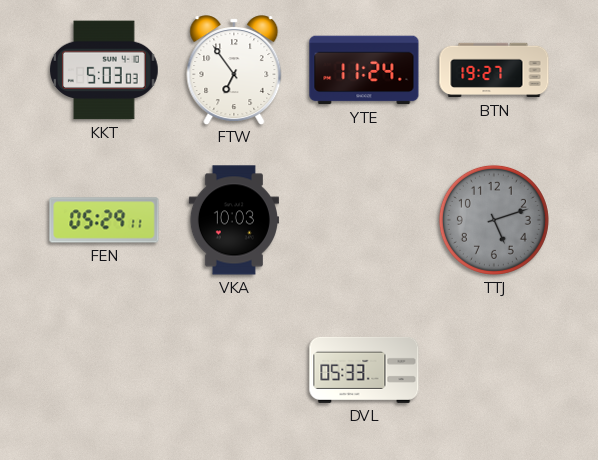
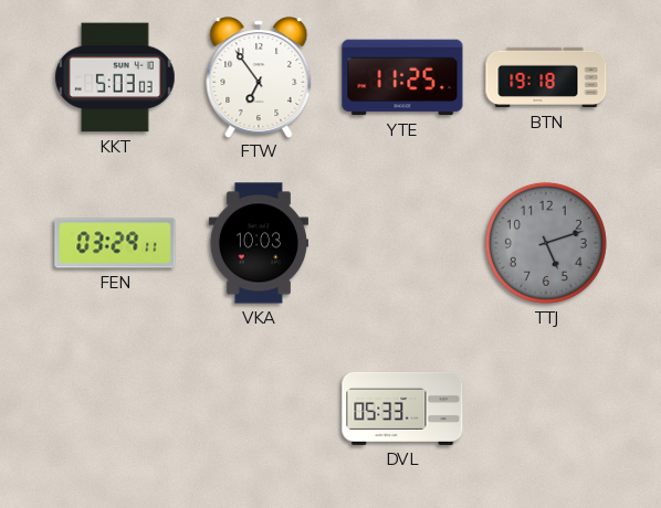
YTE: 11:24 -> 11:25
BTN: 19:27 -> 19:18
FEN: 05:29 -> 03:29
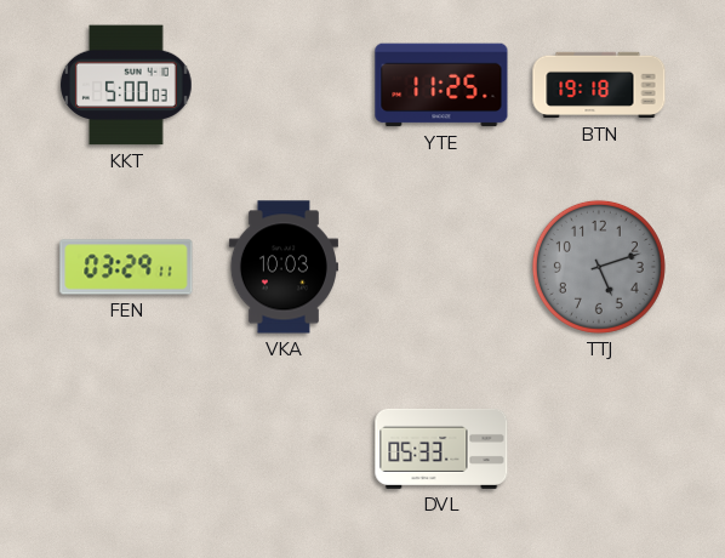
KKT: 5:03 -> 5:00
FTW: 6:54 -> none
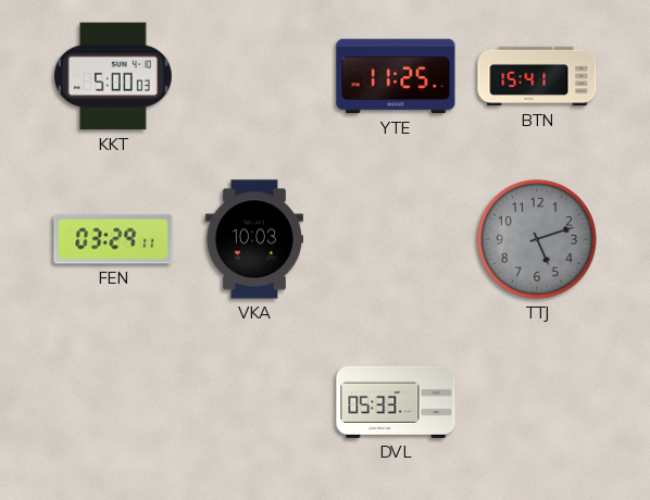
BTN: 19:18 -> 15:41
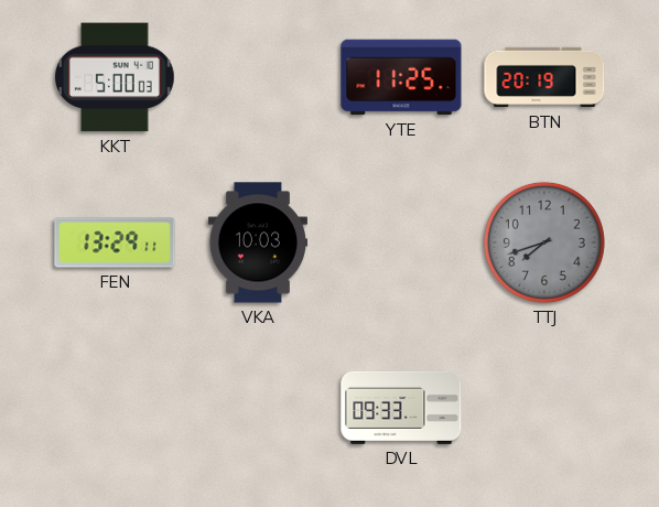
BTN: 15:41 -> 20:19
FEN: 03:29 -> 13:29
TTJ: 5:12 -> 7:42
DVL: 05:33 -> 09:33
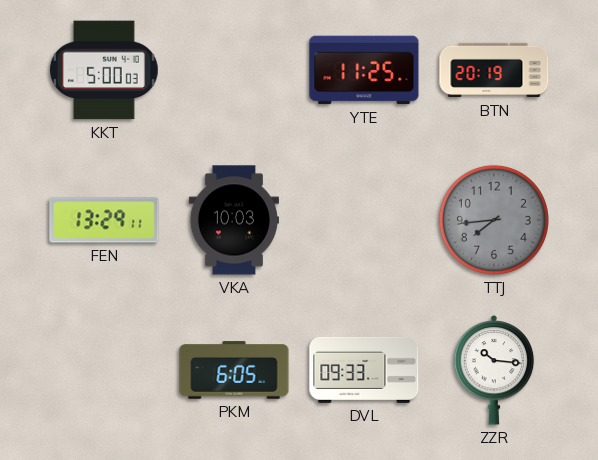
TTJ: 7:42 -> 7:44
PKM: none -> 6:05
ZZR: none -> 10:16
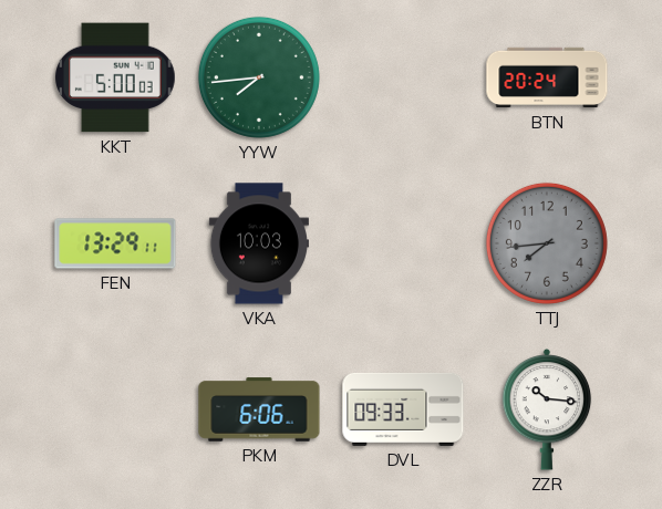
YYW: none -> 7:44
YTE: 11:25 -> none
BTN: 20:19 -> 20:24
PKM: 6:05 -> 6:06
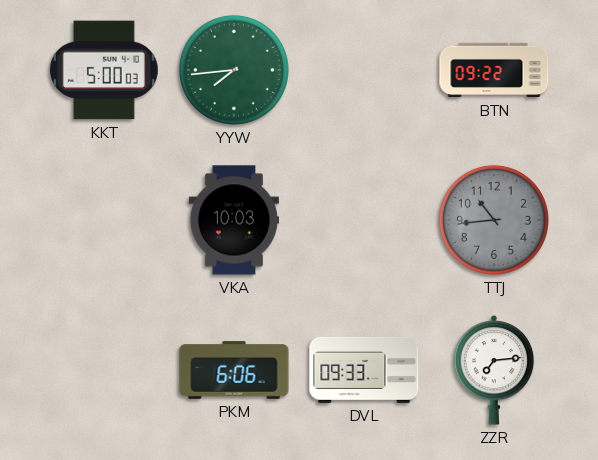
BTN: 20:24 -> 09:22
FEN: 13:29 -> none
TTJ: 7:44 -> 10:44
ZZR: 10:16 -> 7:14
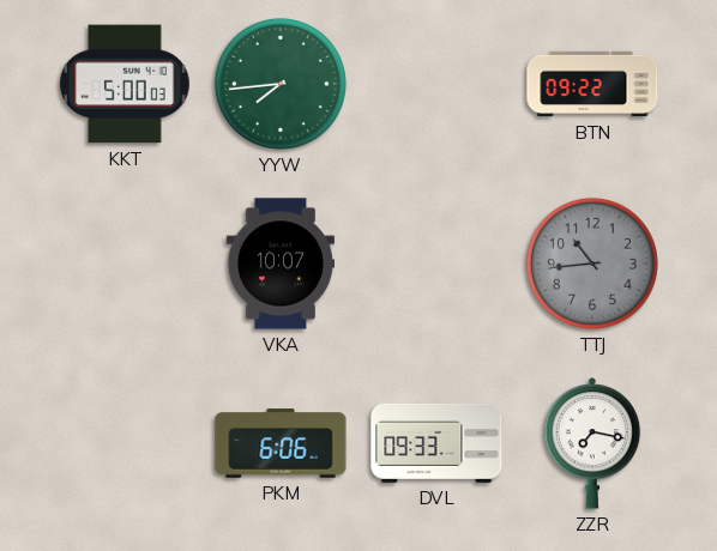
VKA: 10:03 -> 10:07
ZZR: 7:14 -> 7:17
